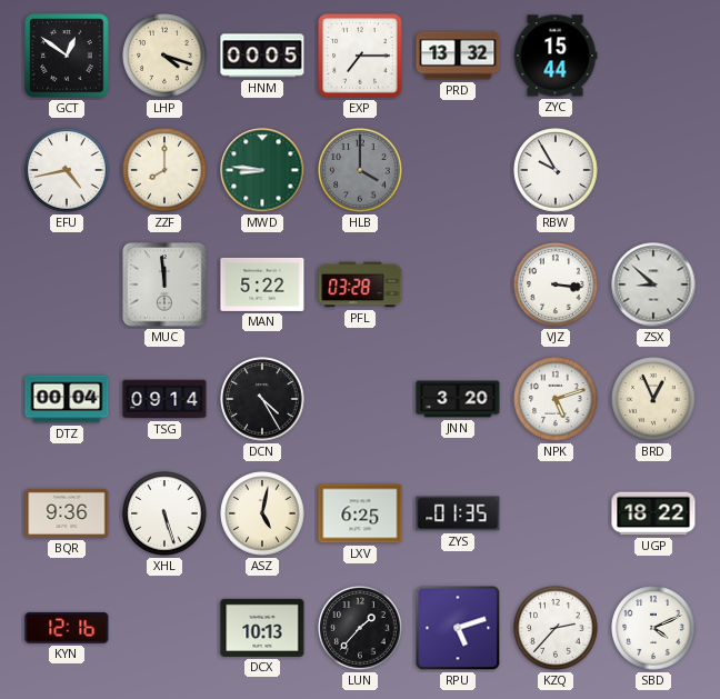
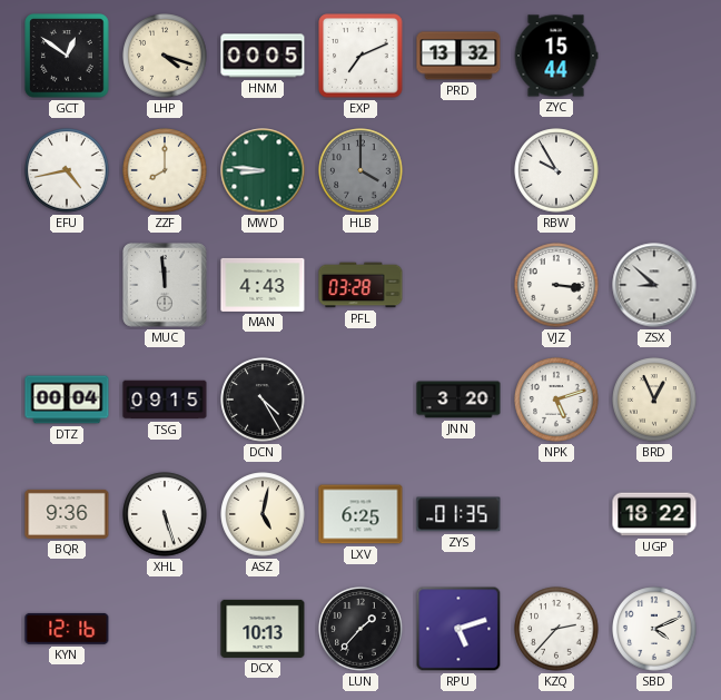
EXP: 7:15 -> 7:11
MAN: 5:22 -> 4:43
TSG: 09:14 -> 09:15
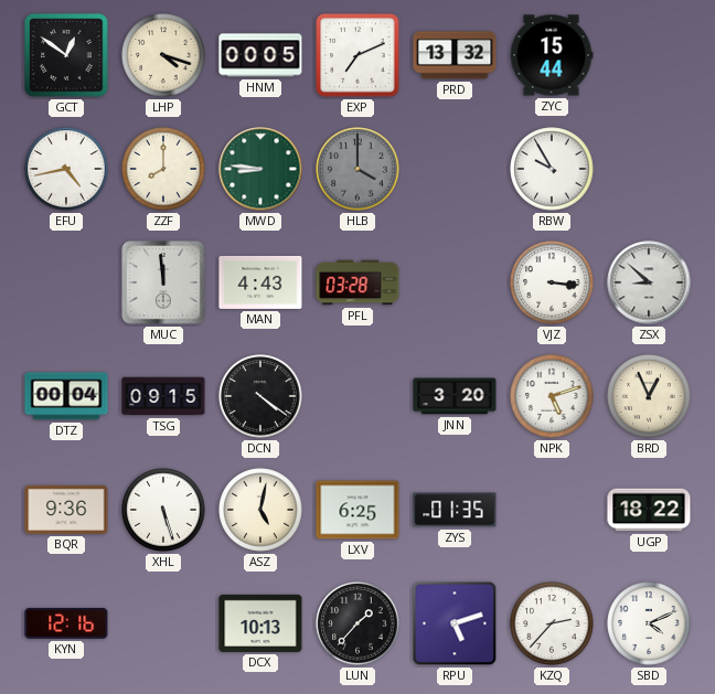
DCN: 4:25 -> 4:21
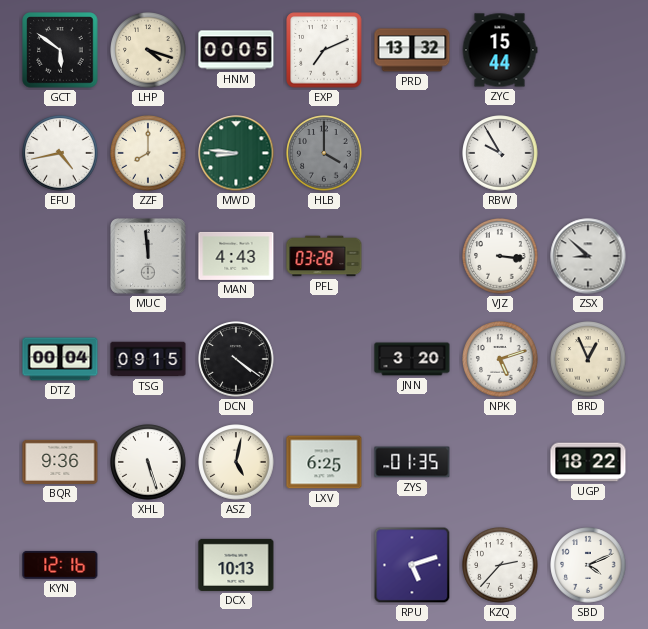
GCT: 12:51 -> 5:51
LUN: 1:37 -> none
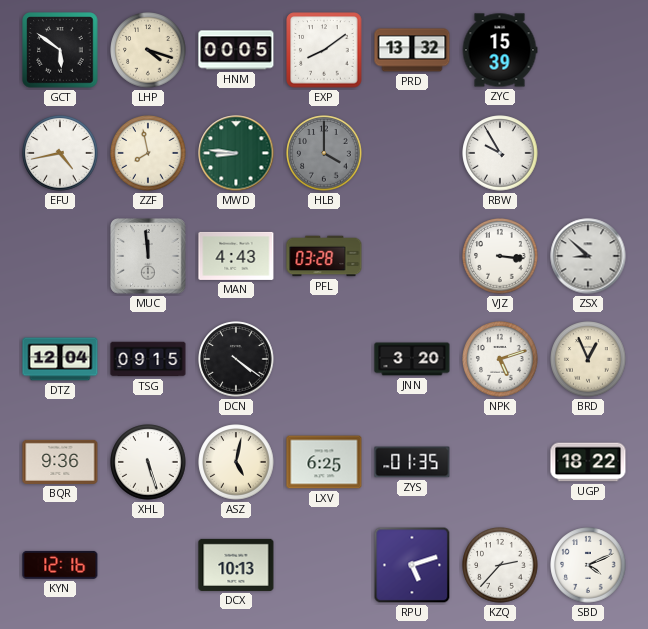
EXP: 7:11 -> 8:09
ZYC: 15:44 -> 15:39
ZZF: 8:00 -> 7:58
DTZ: 00:04 -> 12:04
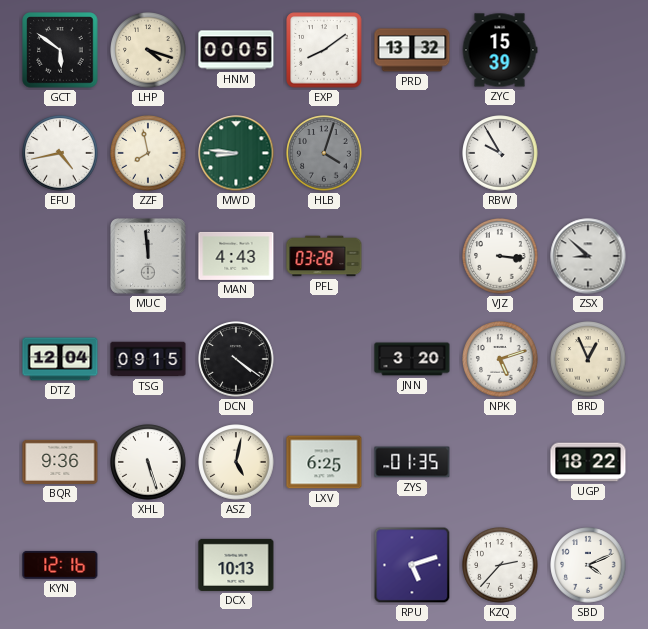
HLB: 4:00 -> 4:03
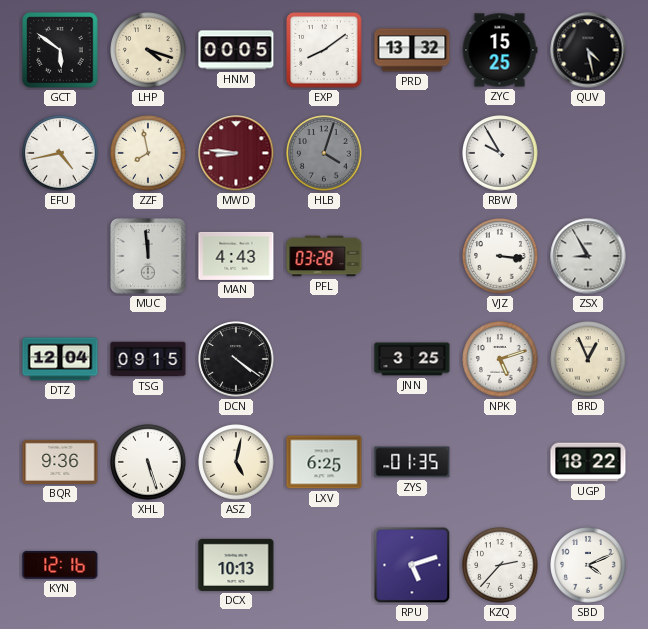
ZYC: 15:39 -> 15:25
QUV: none -> 4:28
MWD dial: green -> burgundy
ZSX: 8:52 -> 8:55
JNN: 3:20 -> 3:25
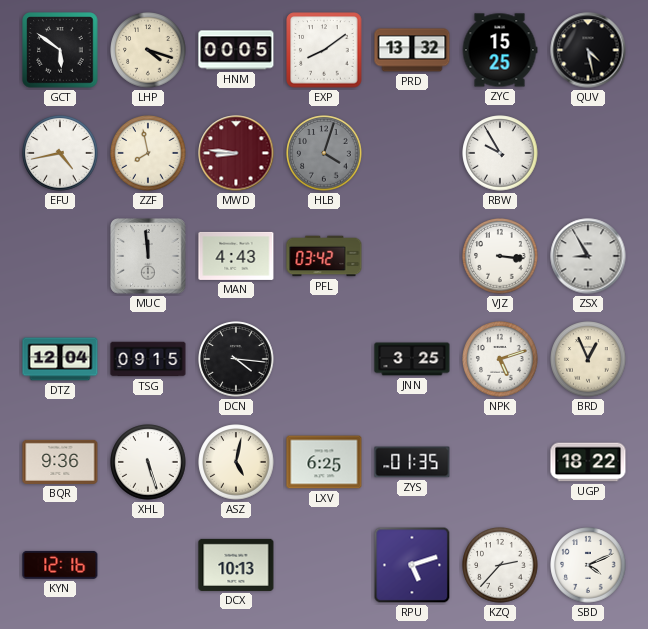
PFL: 03:28 -> 03:42
DCN: 4:21 -> 4:16
